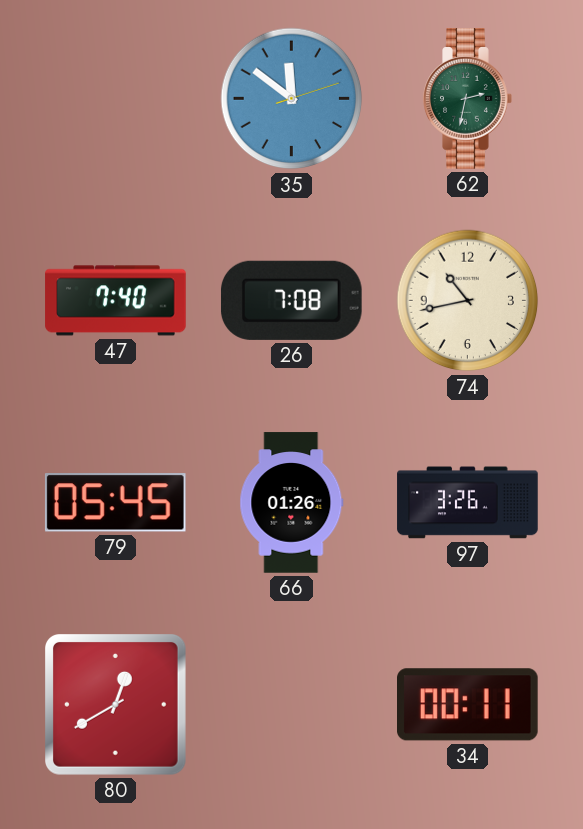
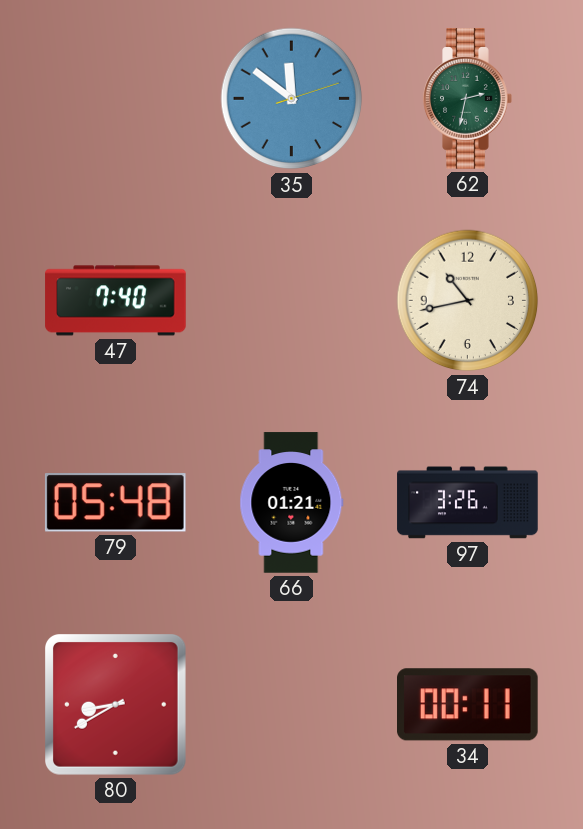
26: 7:08 -> none
79: 05:45 -> 05:48
66: 01:26 -> 01:21
80: 12:40 -> 8:40
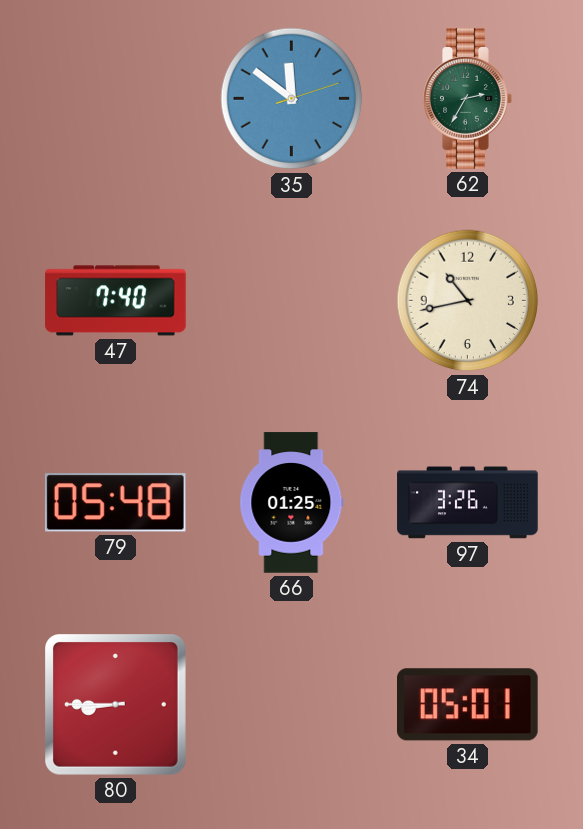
62: 2:32 -> 2:35
66: 01:21 -> 01:25
80: 8:40 -> 8:45
34: 00:11 -> 05:01
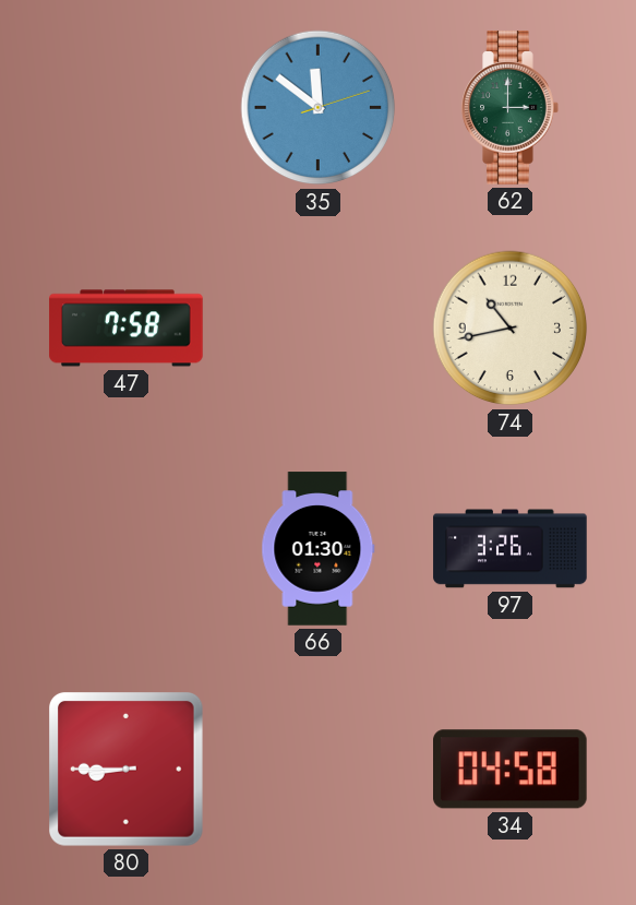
62: 2:35 -> 3:00
47: 7:40 -> 7:58
79: 05:48 -> none
66: 01:25 -> 01:30
34: 05:01 -> 04:58
